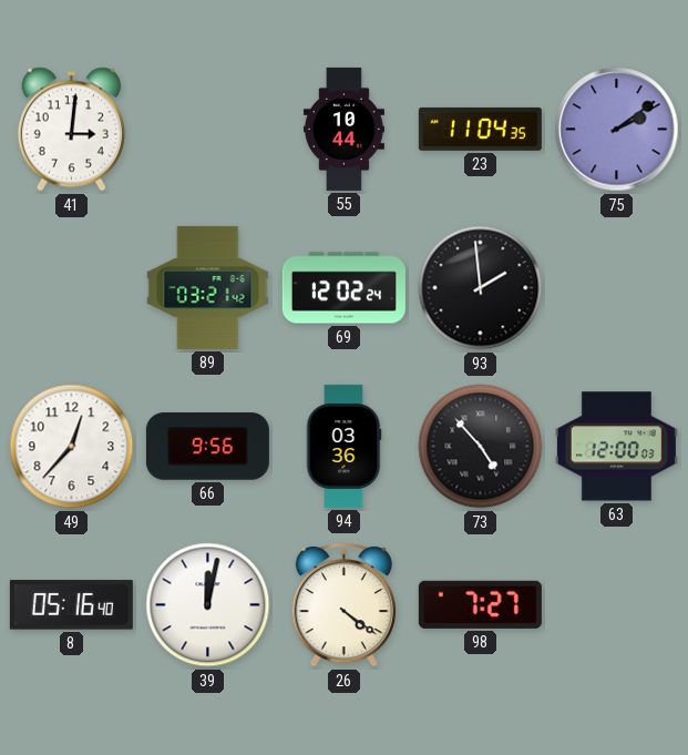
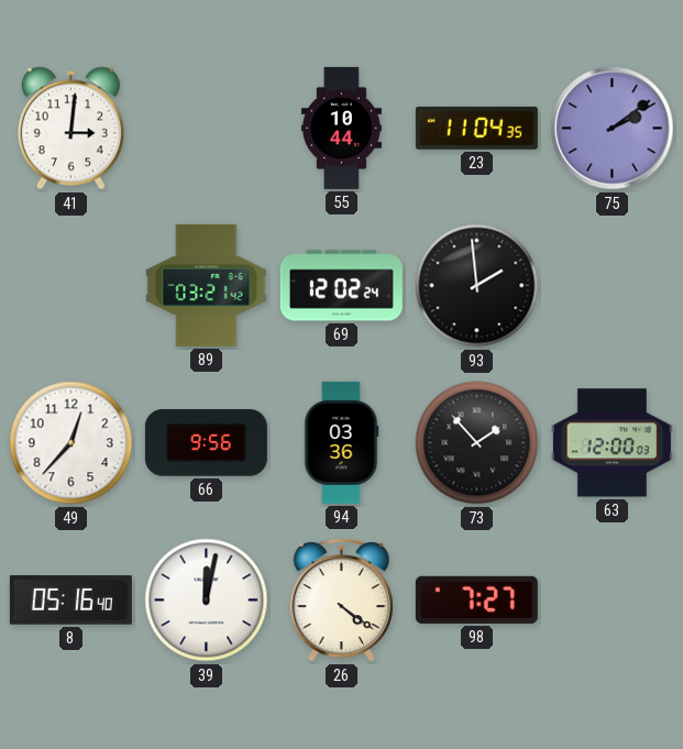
73: 4:53 -> 1:53
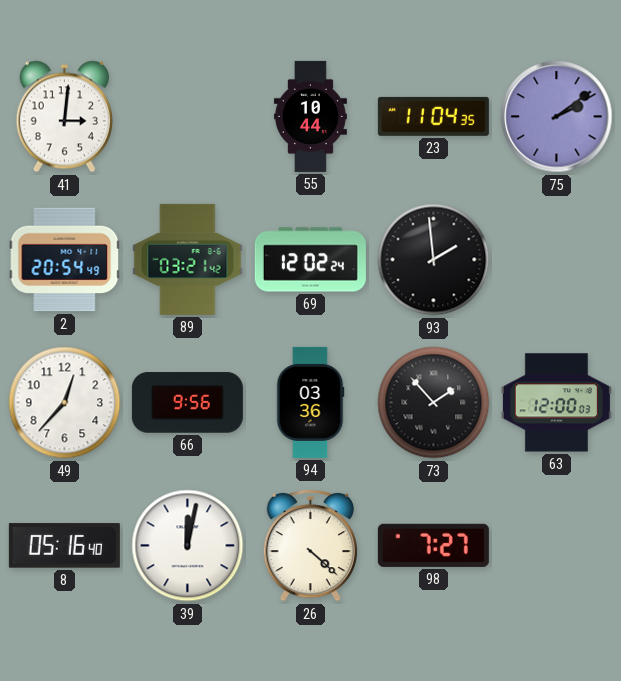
2: none -> 20:54
26: 4:21 -> 4:22
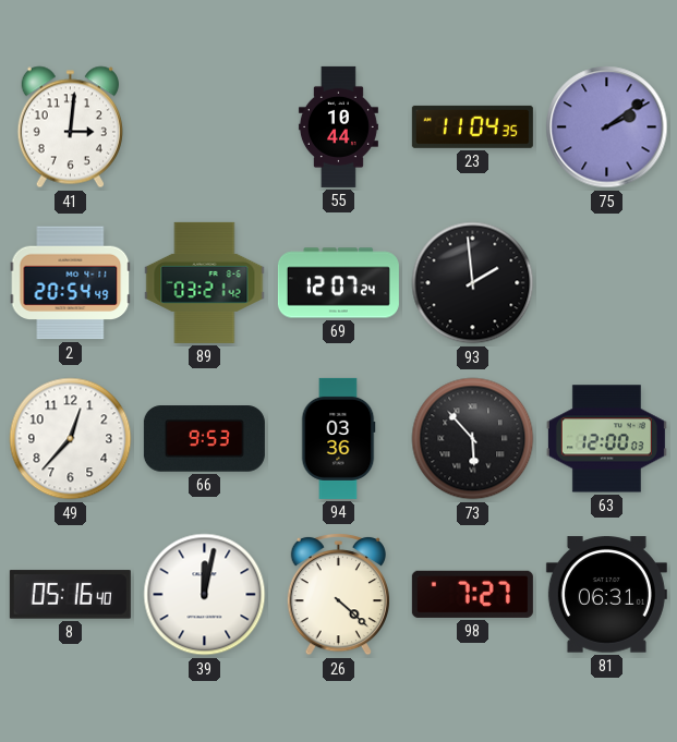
69: 12:02 -> 12:07
66: 9:56 -> 9:53
73: 1:53 -> 5:53
81: none -> 06:31
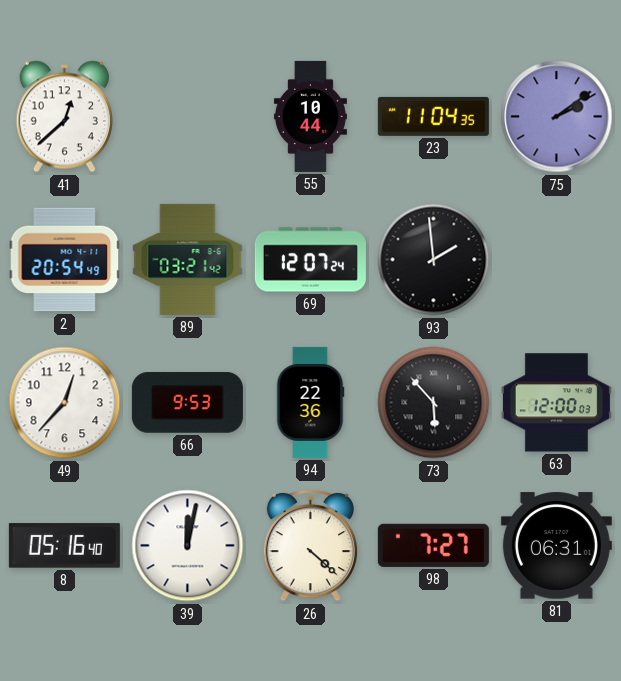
41: 3:01 -> 12:38
94: 03:36 -> 22:36
